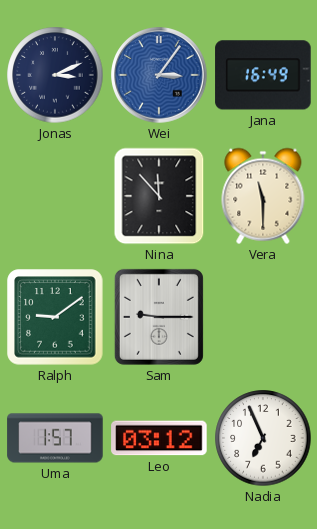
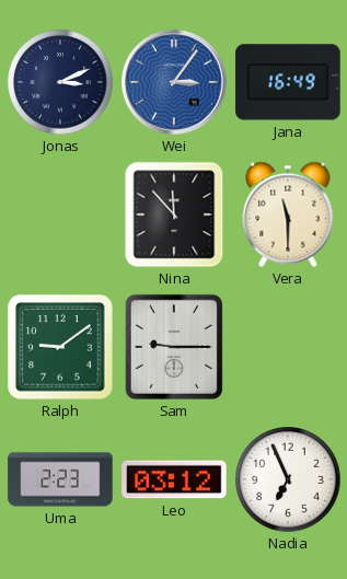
Uma: 1:57 -> 2:23
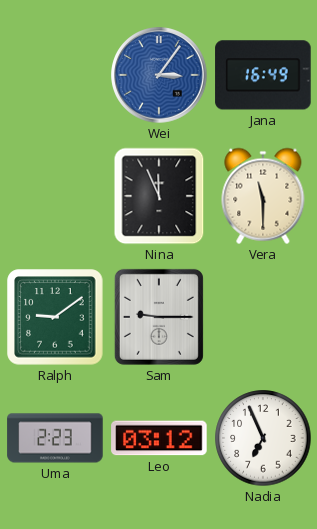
Jonas: 3:11 -> none
Nina: 11:53 -> 11:56
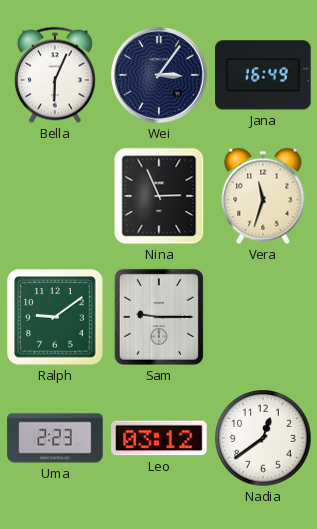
Bella: none -> 6:04
Wei dial: blue -> navy
Nina: 11:56 -> 2:56
Vera: 11:30 -> 11:33
Nadia: 6:56 -> 12:39
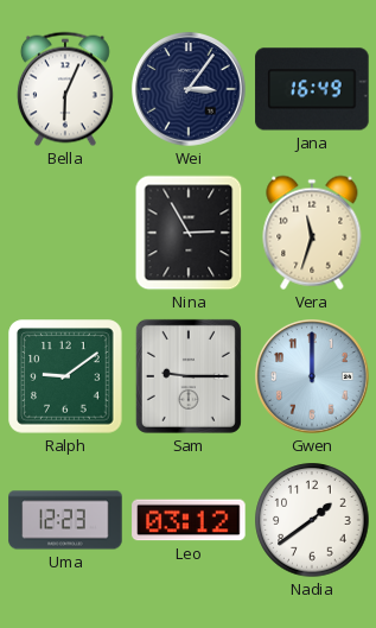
Nina: 2:56 -> 2:55
Gwen: none -> 12:00
Uma: 2:23 -> 12:23
Nadia: 12:39 -> 1:39
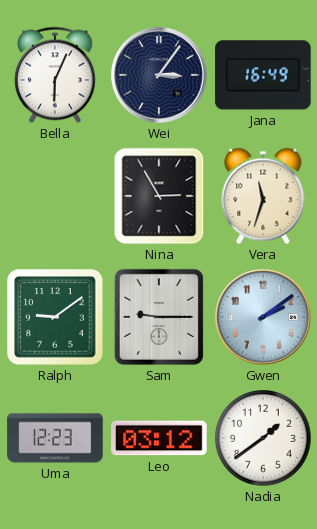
Gwen: 12:00 -> 2:09
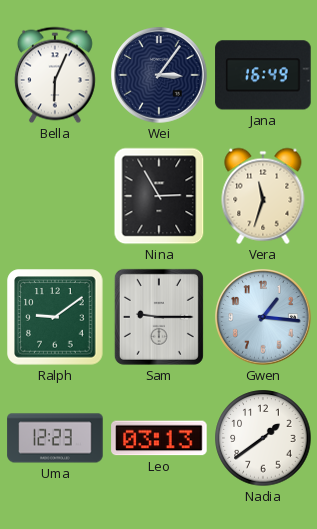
Gwen: 2:09 -> 1:16
Leo: 03:12 -> 03:13
